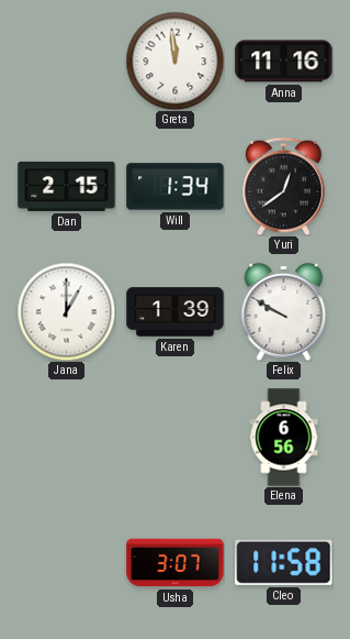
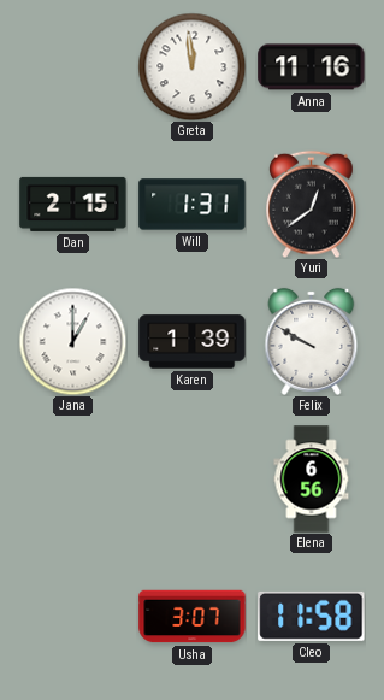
Will: 1:34 -> 1:31
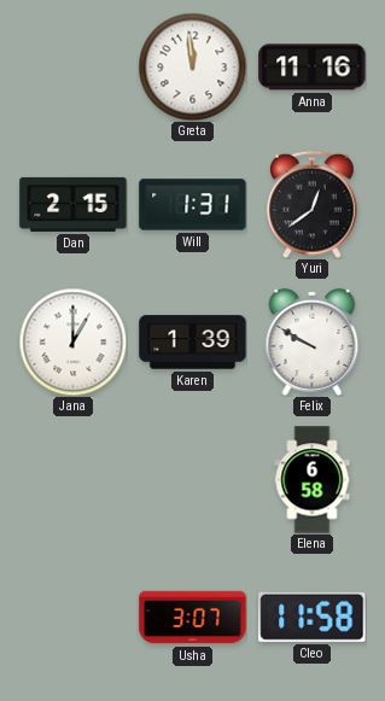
Elena: 6:56 -> 6:58
